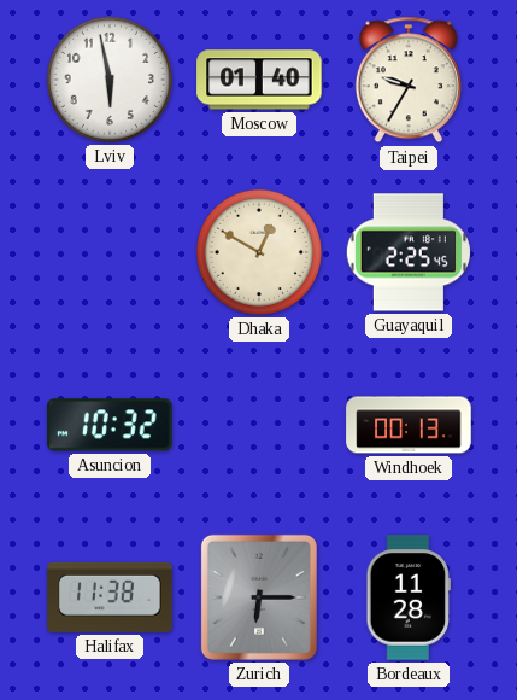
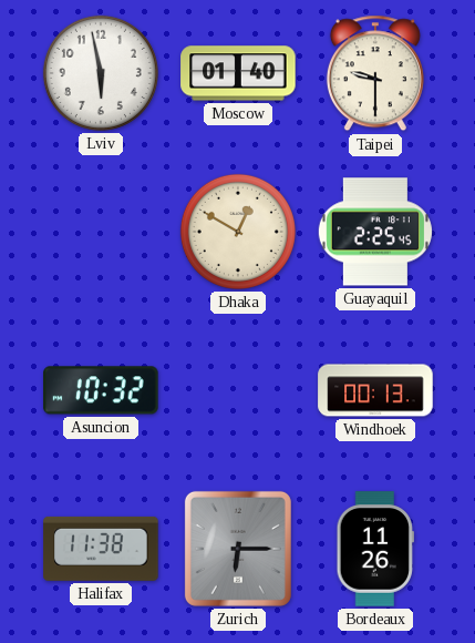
Taipei: 9:35 -> 9:30
Bordeaux: 11:28 -> 11:26
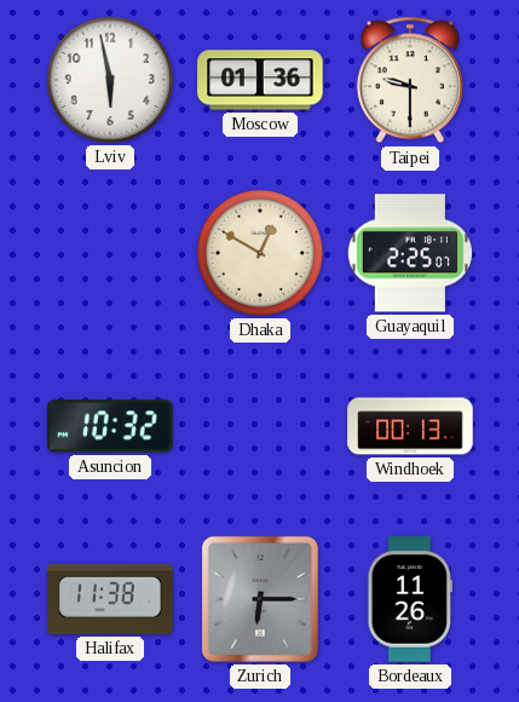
Moscow: 01:40 -> 01:36
Guayaquil: 2:25:45 -> 2:25:07
